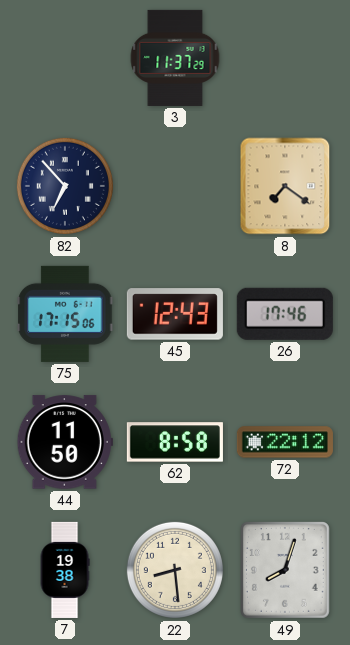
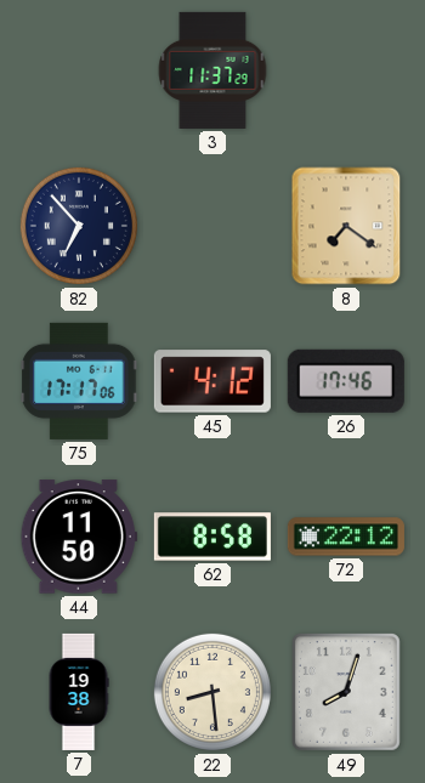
75: 17:15 -> 17:17
45: 12:43 -> 4:12
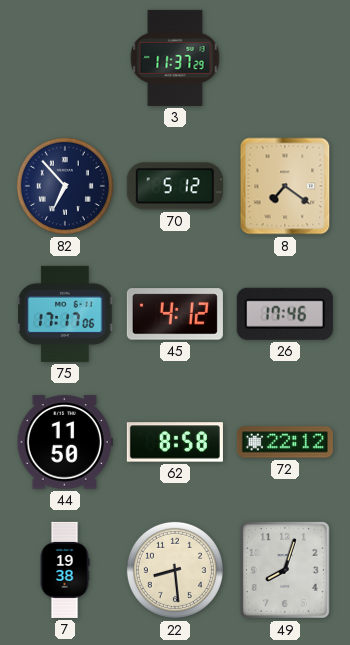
70: none -> 5:12
